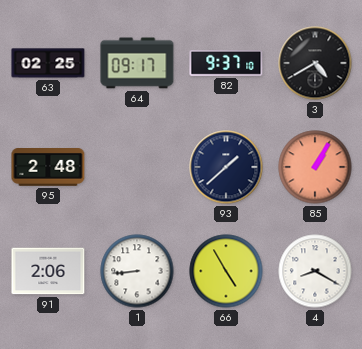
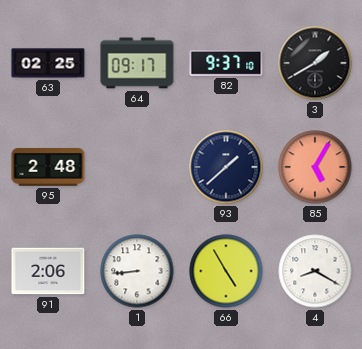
3: 4:40 -> 1:40
85: 1:05 -> 5:05
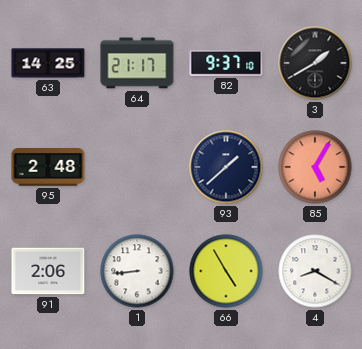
63: 02:25 -> 14:25
64: 09:17 -> 21:17
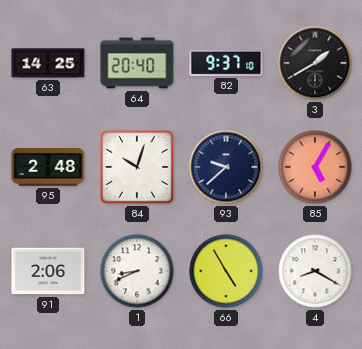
64: 21:17 -> 20:40
84: none -> 10:03
93: 1:38 -> 9:38
1: 8:44 -> 8:41
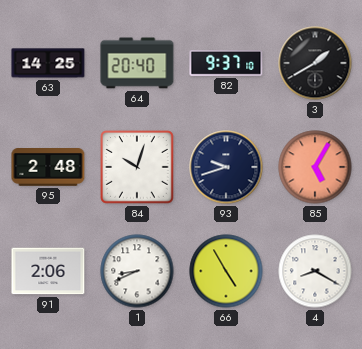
93: 9:38 -> 9:42
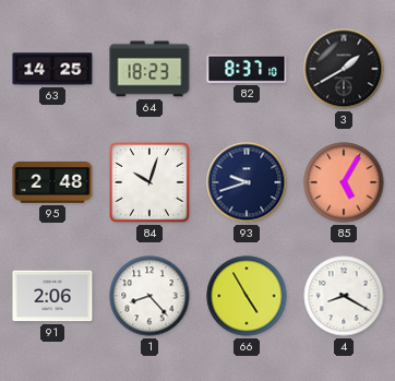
64: 20:40 -> 18:23
82: 9:37 -> 8:37
1: 8:41 -> 8:23
